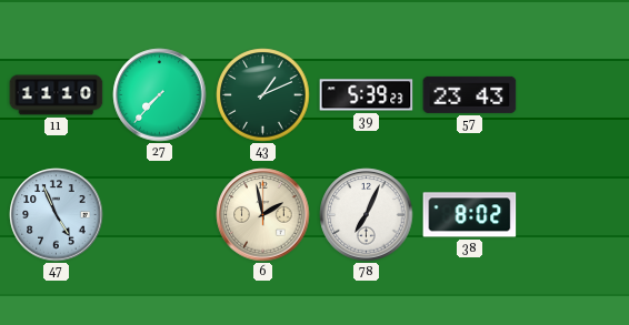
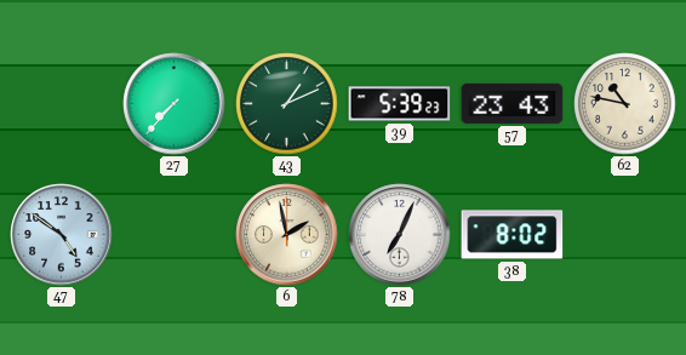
11: 11:10 -> none
62: none -> 10:47
47: 4:56 -> 4:51
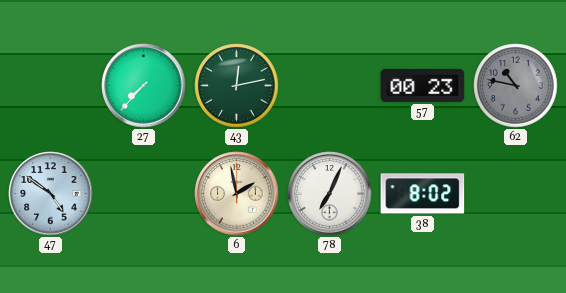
43: 1:11 -> 12:13
39: 5:39 -> none
57: 23:43 -> 00:23
62 dial: cream -> grey
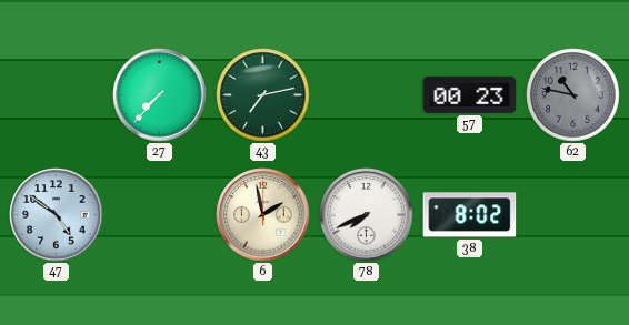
43: 12:13 -> 7:13
78: 7:04 -> 7:41
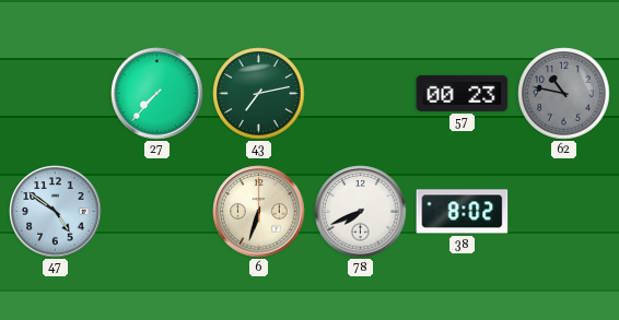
6: 1:58 -> 6:33
